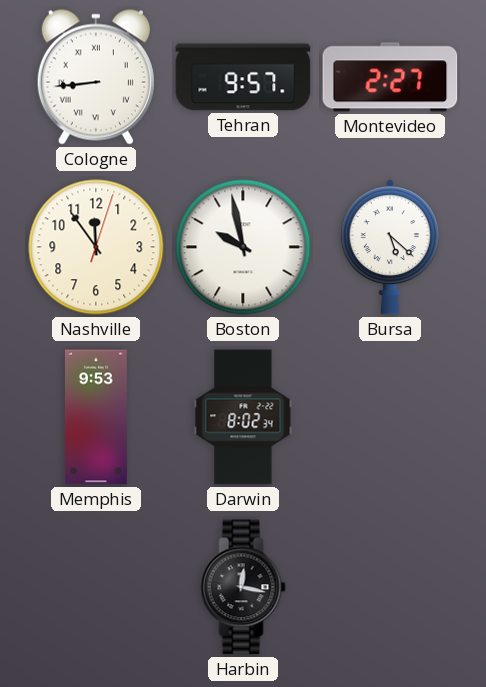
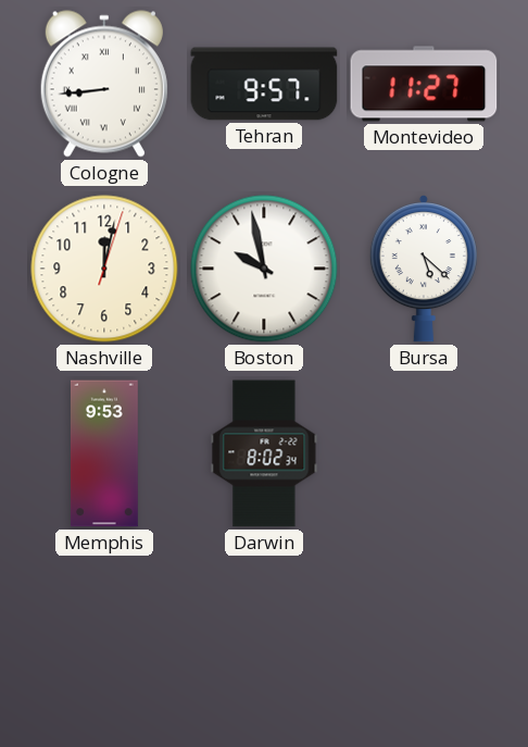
Montevideo: 2:27 -> 11:27
Nashville: 11:54 -> 12:02
Harbin: 12:17 -> none
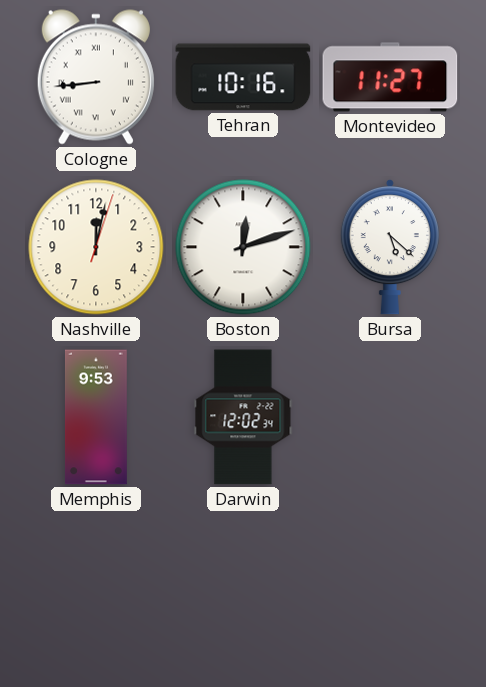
Tehran: 9:57 -> 10:16
Boston: 9:58 -> 12:12
Darwin: 8:02 -> 12:02
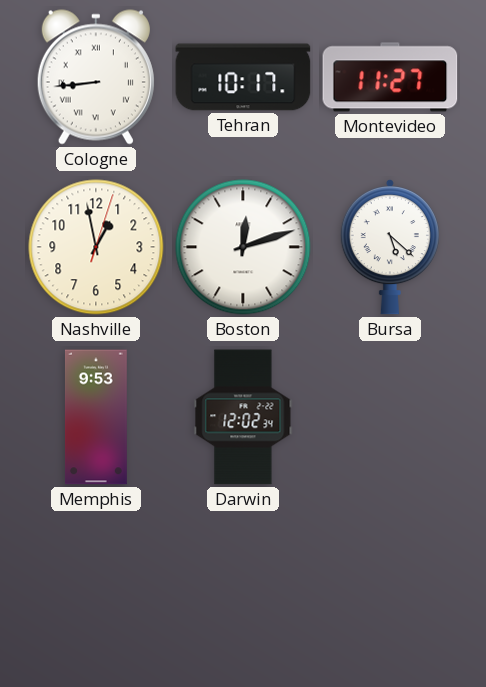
Tehran: 10:16 -> 10:17
Nashville: 12:02 -> 12:58
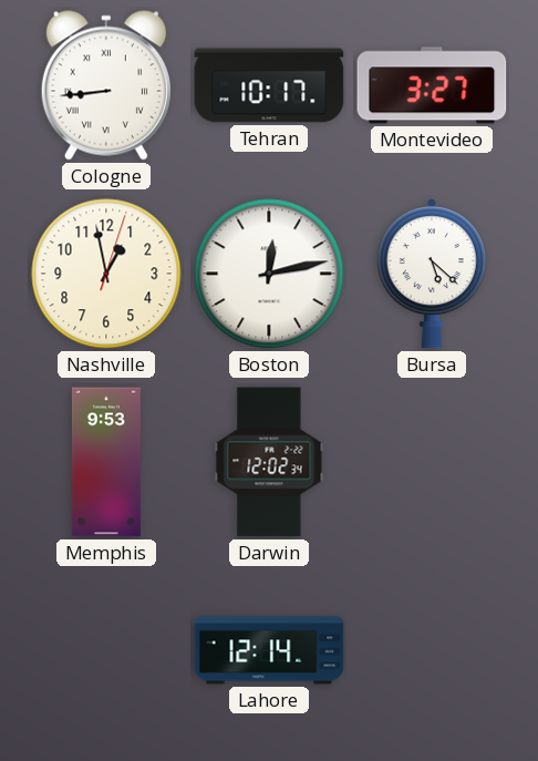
Montevideo: 11:27 -> 3:27
Boston: 12:12 -> 12:13
Lahore: none -> 12:14
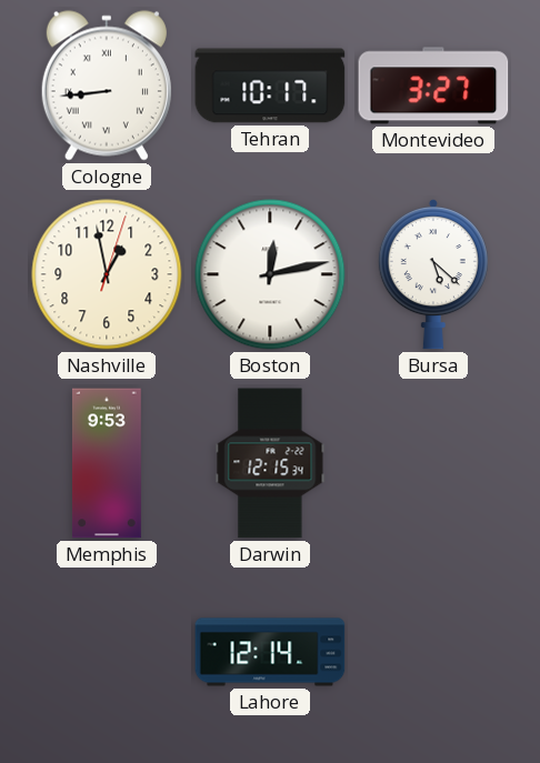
Darwin: 12:02 -> 12:15
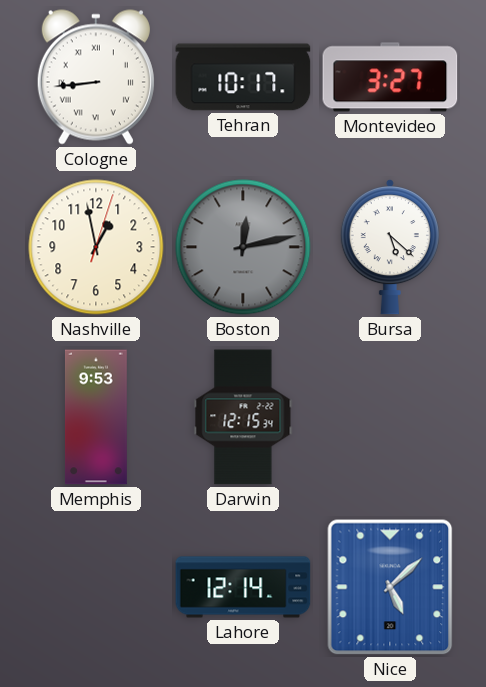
Boston dial: white -> grey
Nice: none -> 5:08
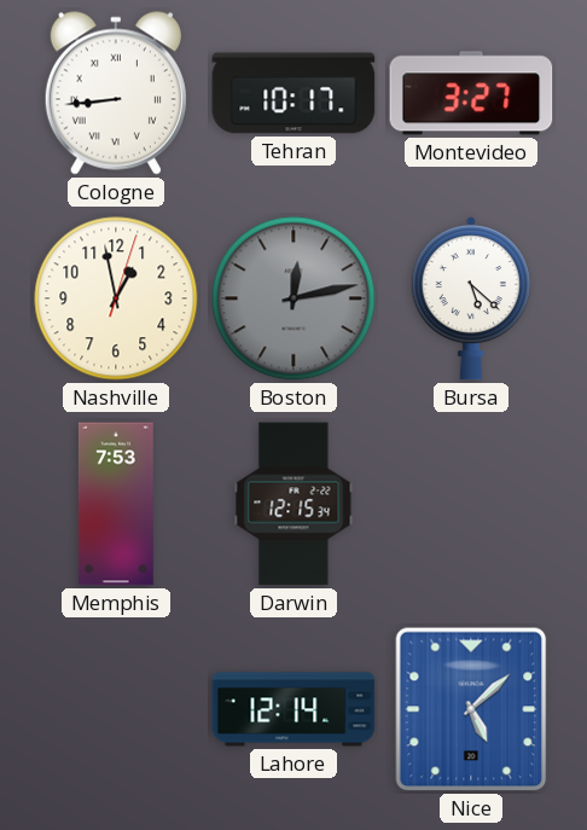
Memphis: 9:53 -> 7:53
